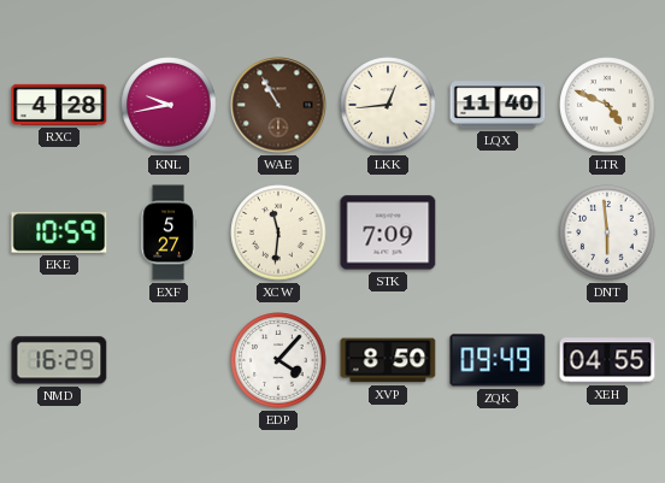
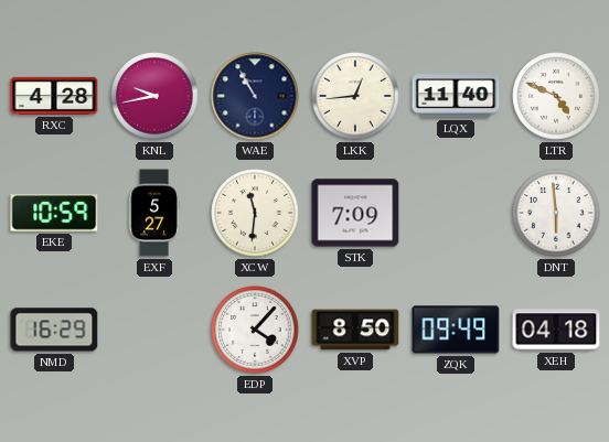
WAE dial: brown -> navy
XEH: 04:55 -> 04:18
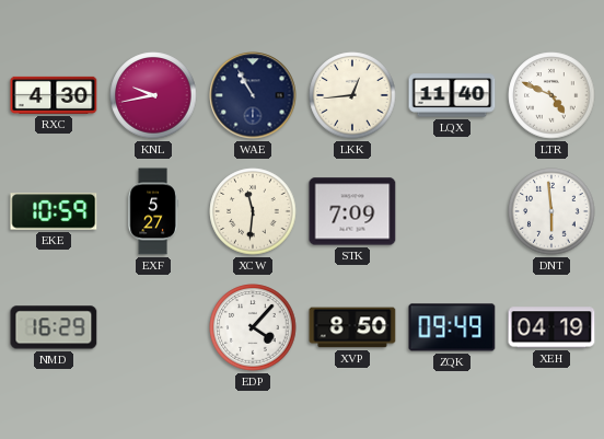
RXC: 4:28 -> 4:30
XEH: 04:18 -> 04:19
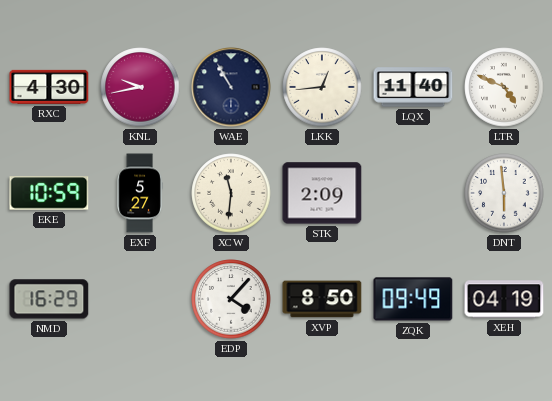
STK: 7:09 -> 2:09
